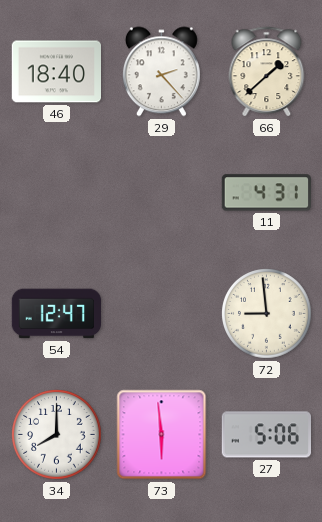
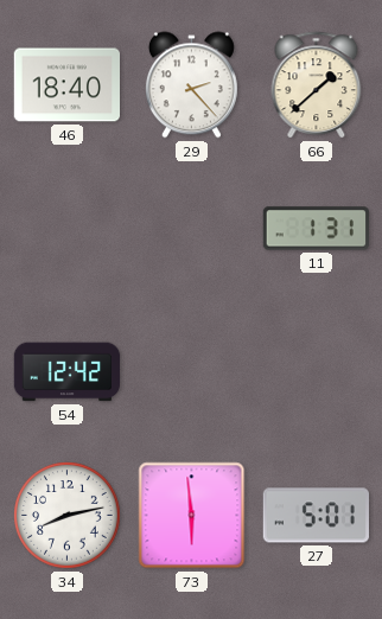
11: 4:31 -> 1:31
54: 12:47 -> 12:42
72: 8:59 -> none
34: 8:00 -> 8:13
27: 5:06 -> 5:01
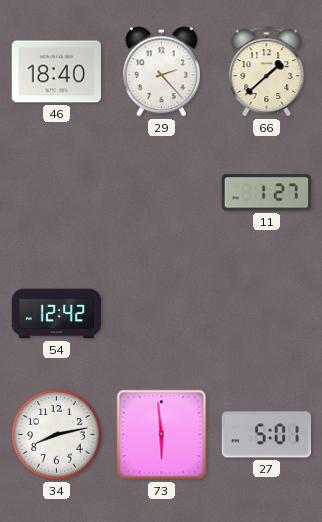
11: 1:31 -> 1:27
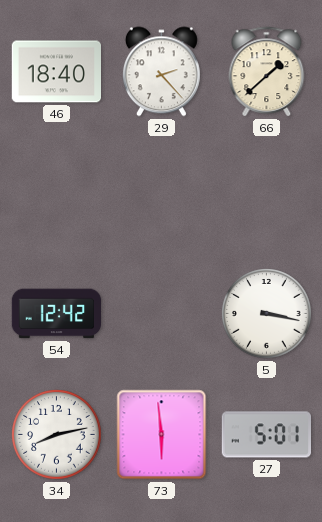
11: 1:27 -> none
5: none -> 3:17
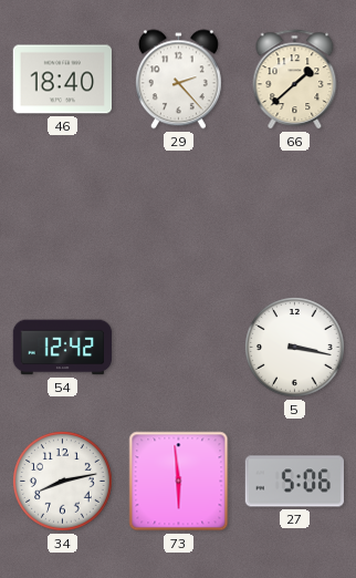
27: 5:01 -> 5:06
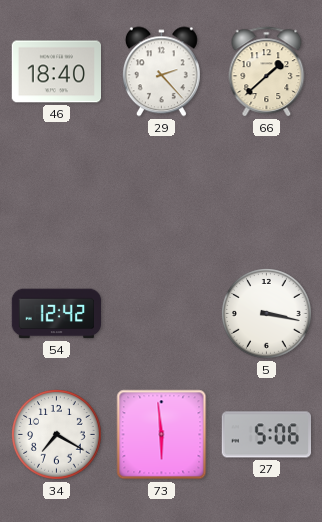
34: 8:13 -> 7:20
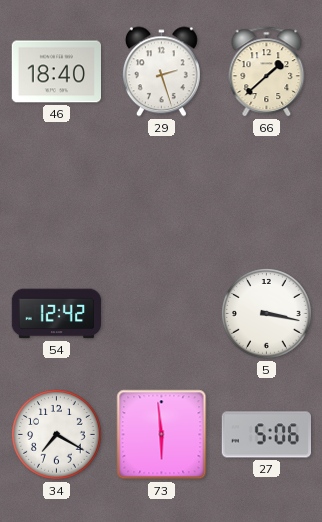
29: 2:23 -> 2:27
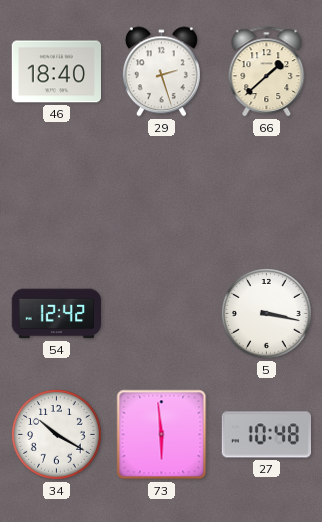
34: 7:20 -> 10:20
27: 5:06 -> 10:48
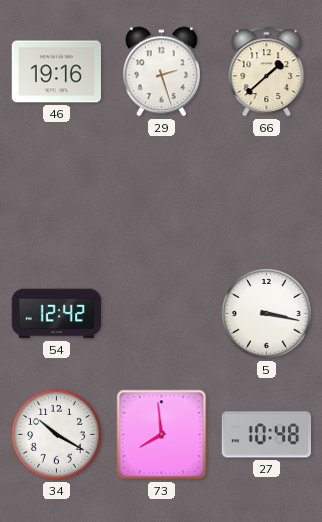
46: 18:40 -> 19:16
73: 5:59 -> 7:59
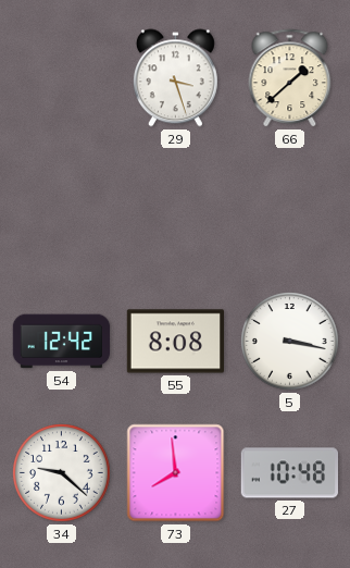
46: 19:16 -> none
29: 2:27 -> 3:27
55: none -> 8:08
34: 10:20 -> 9:22
